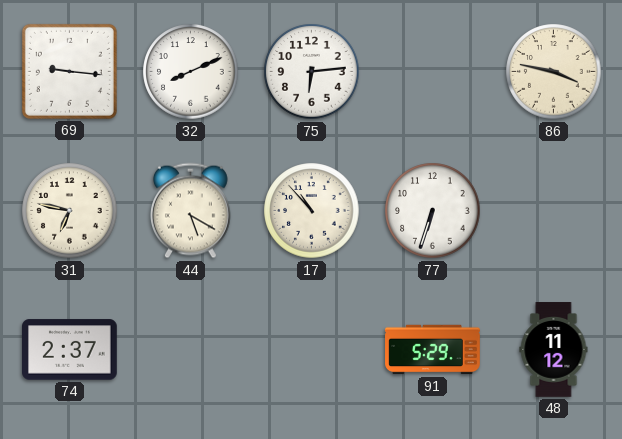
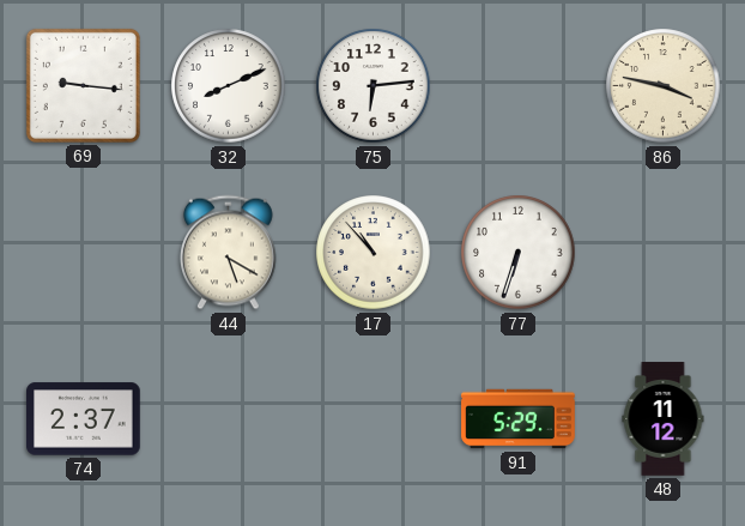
31: 6:47 -> none
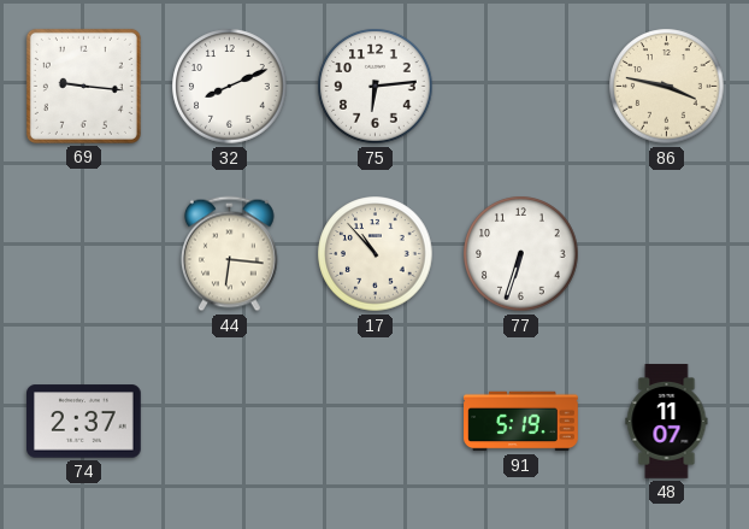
44: 5:20 -> 6:16
91: 5:29 -> 5:19
48: 11:12 -> 11:07
